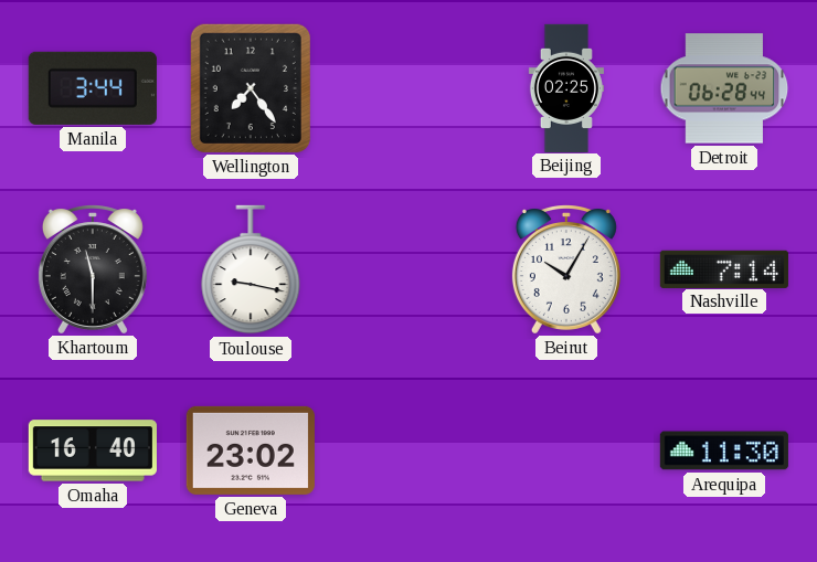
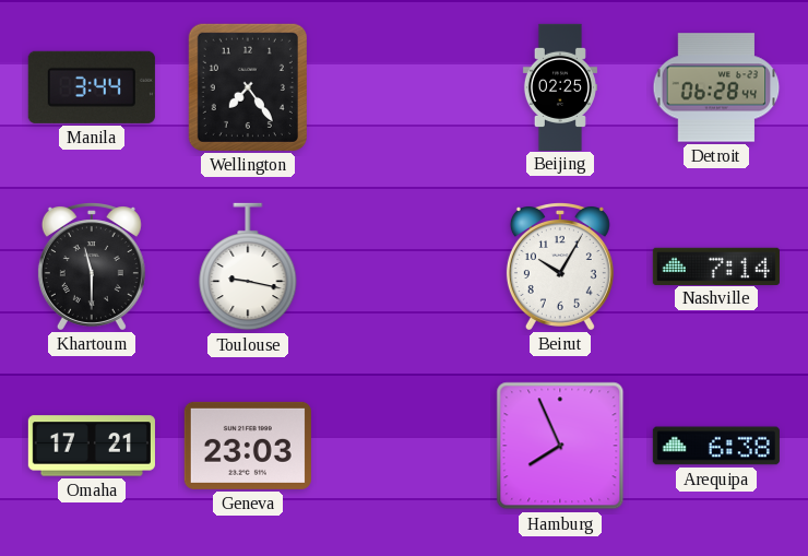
Omaha: 16:40 -> 17:21
Geneva: 23:02 -> 23:03
Hamburg: none -> 7:56
Arequipa: 11:30 -> 6:38
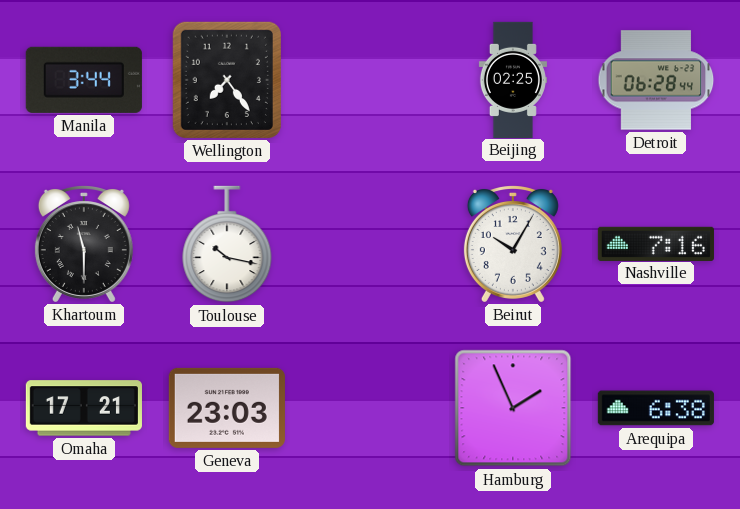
Toulouse: 9:17 -> 10:17
Nashville: 7:14 -> 7:16
Hamburg: 7:56 -> 1:56
